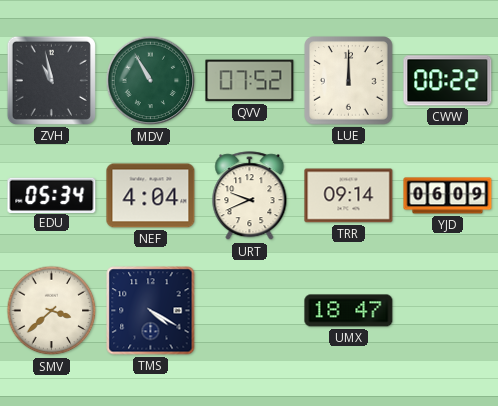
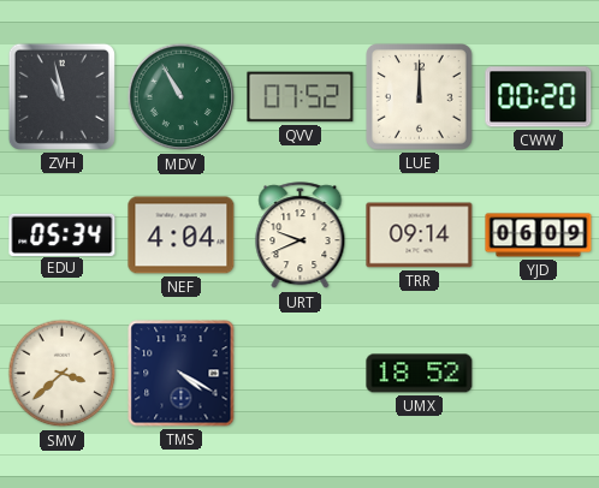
CWW: 00:22 -> 00:20
UMX: 18:47 -> 18:52
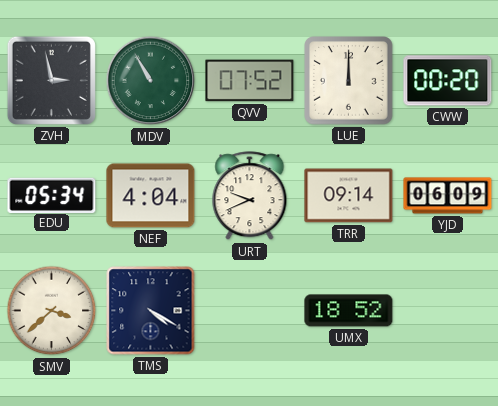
ZVH: 10:58 -> 2:58
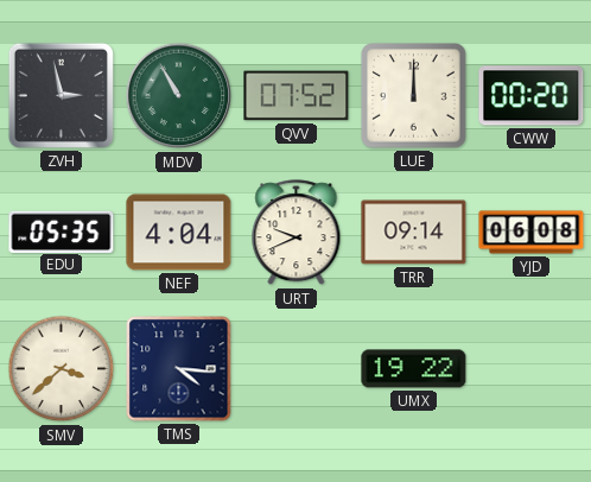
EDU: 05:34 -> 05:35
YJD: 06:09 -> 06:08
TMS: 4:20 -> 4:16
UMX: 18:52 -> 19:22
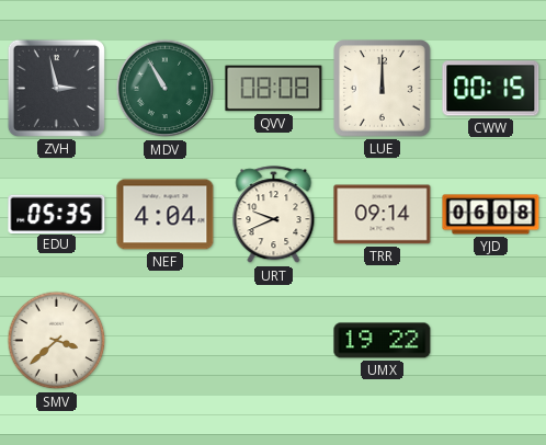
QVV: 07:52 -> 08:08
CWW: 00:20 -> 00:15
TMS: 4:16 -> none
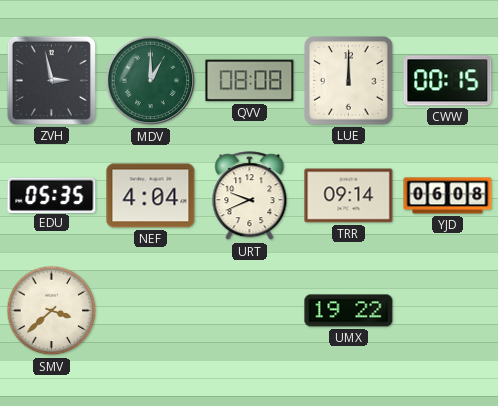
MDV: 10:55 -> 1:00
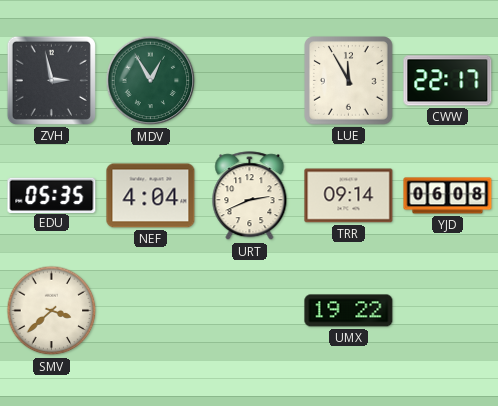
MDV: 1:00 -> 12:55
QVV: 08:08 -> none
LUE: 12:00 -> 11:55
CWW: 00:15 -> 22:17
URT: 9:41 -> 2:41
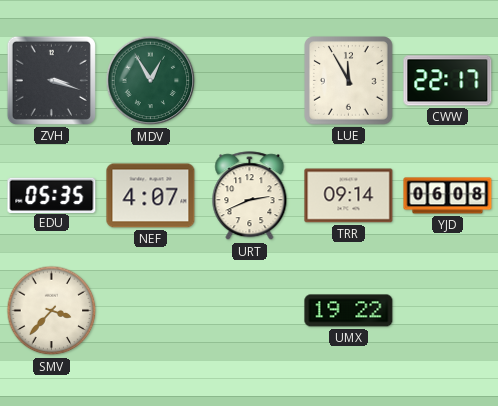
ZVH: 2:58 -> 3:18
NEF: 4:04 -> 4:07
SMV: 3:38 -> 3:37
